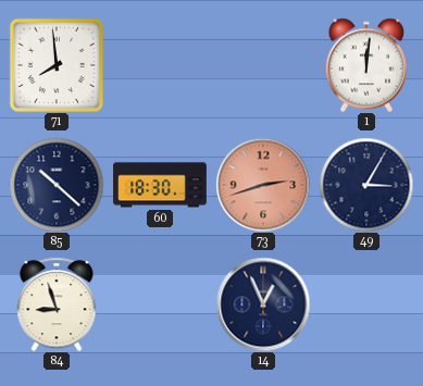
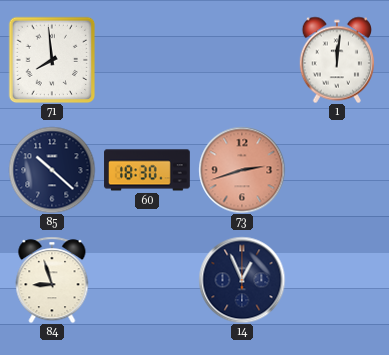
49: 3:05 -> none
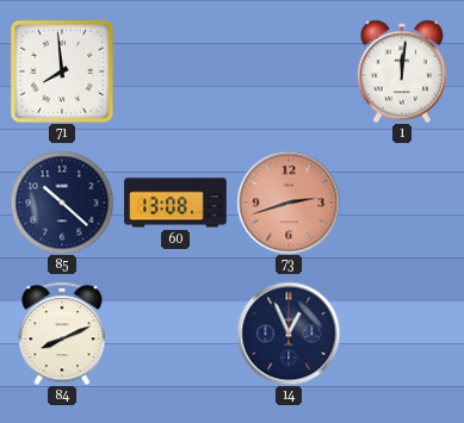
60: 18:30 -> 13:08
84: 8:57 -> 8:11
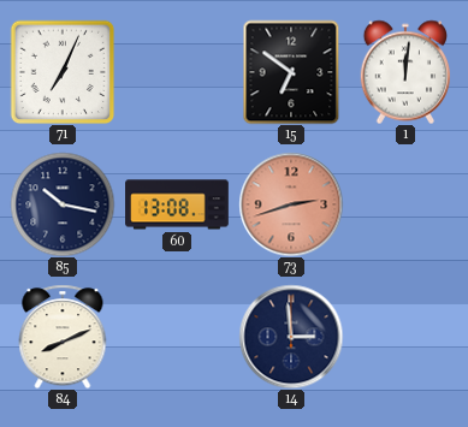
71: 7:59 -> 7:04
15: none -> 6:51
85: 10:22 -> 10:17
14: 12:56 -> 2:59
